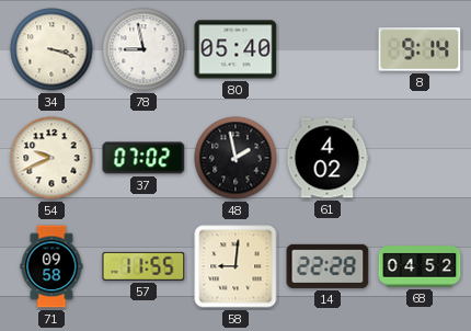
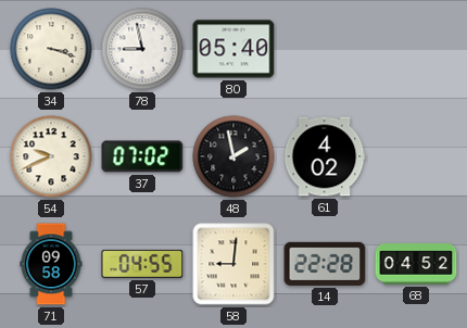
8: 9:14 -> none
57: 11:55 -> 04:55
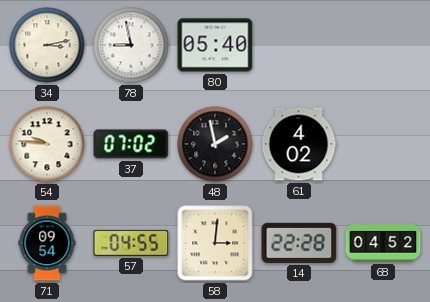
34: 3:18 -> 3:13
54: 9:41 -> 9:46
71: 09:58 -> 09:54
58: 9:01 -> 3:01
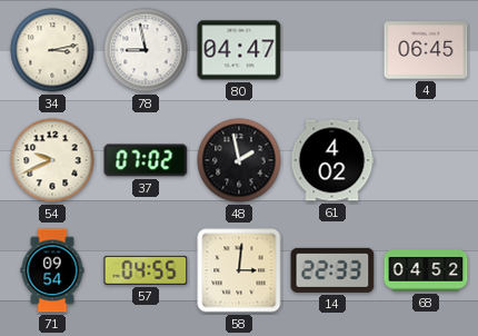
80: 05:40 -> 04:47
4: none -> 06:45
54: 9:46 -> 9:41
14: 22:28 -> 22:33
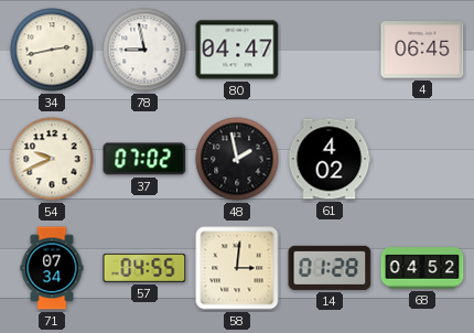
34: 3:13 -> 2:43
71: 09:54 -> 07:34
14: 22:33 -> 01:28
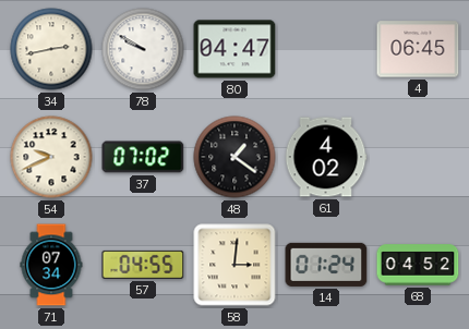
78: 8:58 -> 9:50
48: 1:58 -> 1:21
14: 01:28 -> 01:24
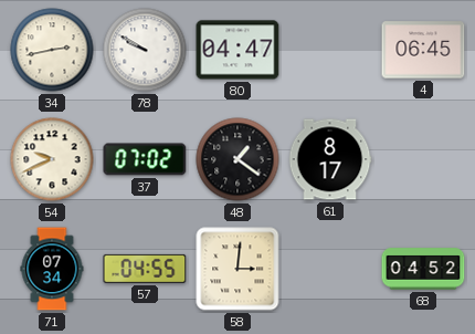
61: 4:02 -> 8:17
14: 01:24 -> none
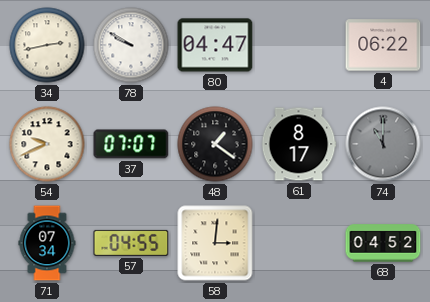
4: 06:45 -> 06:22
37: 07:02 -> 07:07
74: none -> 11:00
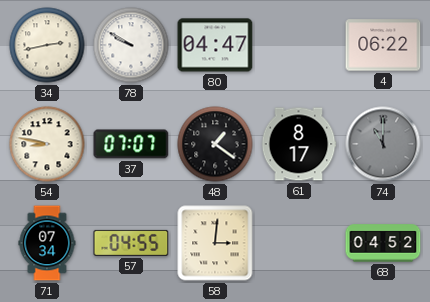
54: 9:41 -> 8:47
